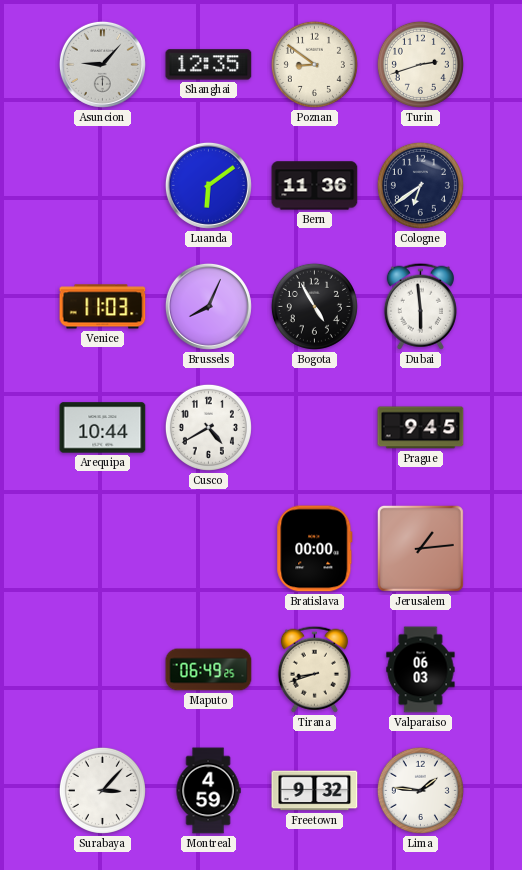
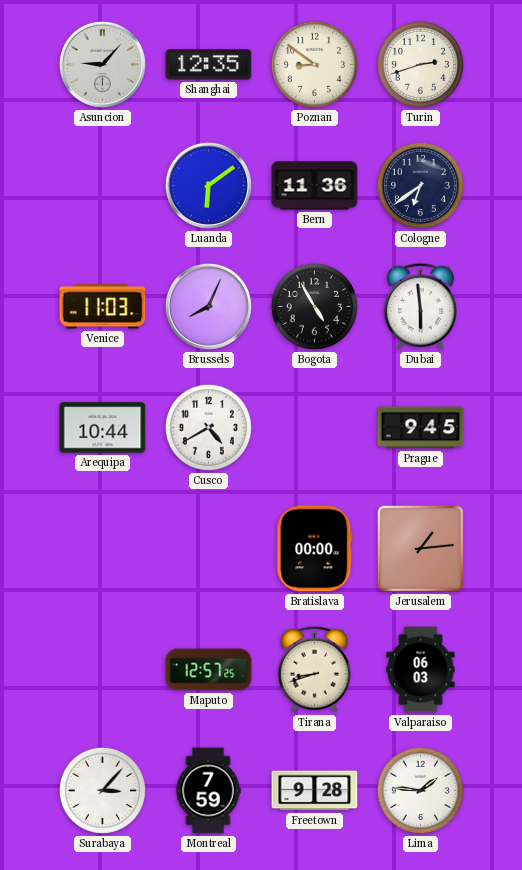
Maputo: 06:49 -> 12:57
Montreal: 4:59 -> 7:59
Freetown: 9:32 -> 9:28
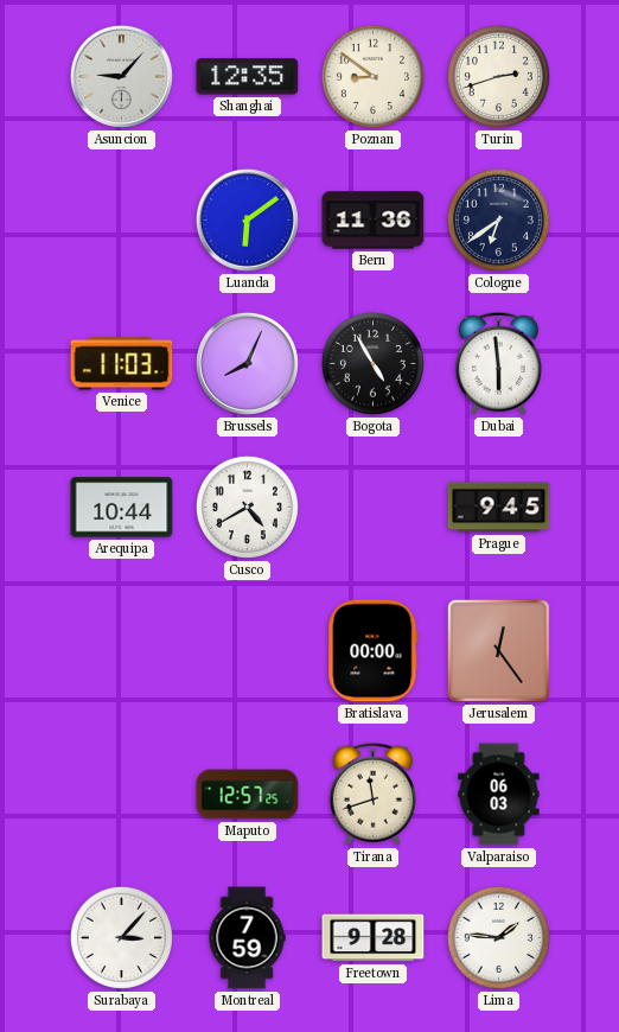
Jerusalem: 1:14 -> 12:24
Tirana: 8:42 -> 11:42
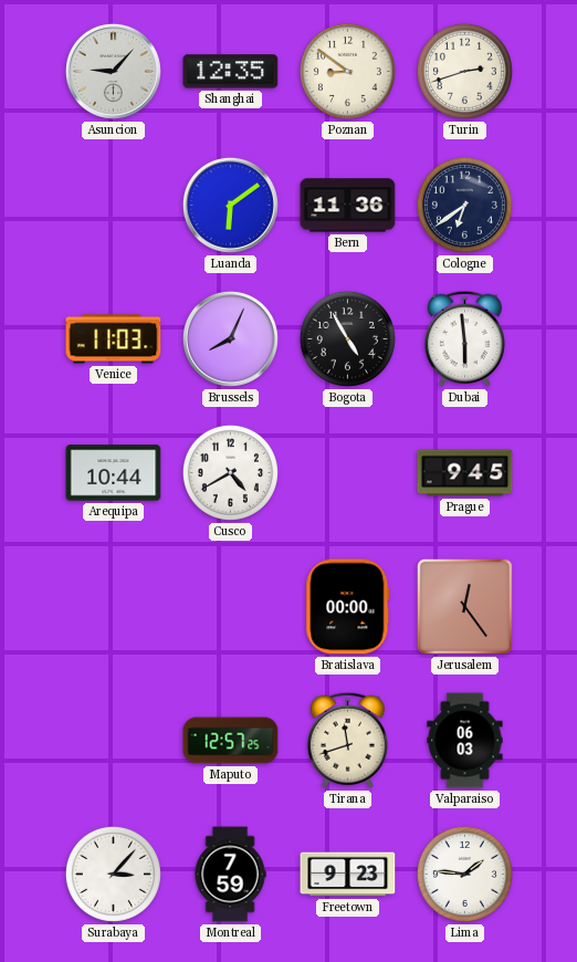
Freetown: 9:28 -> 9:23
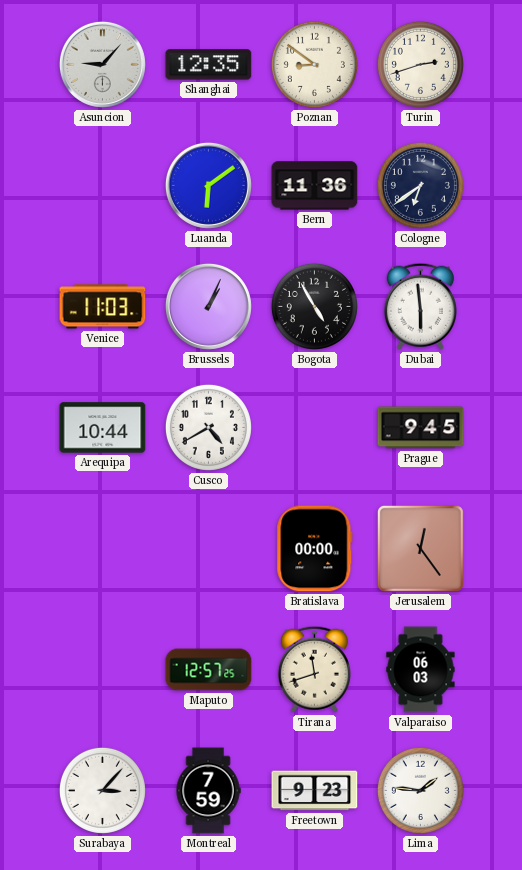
Brussels: 8:04 -> 1:04
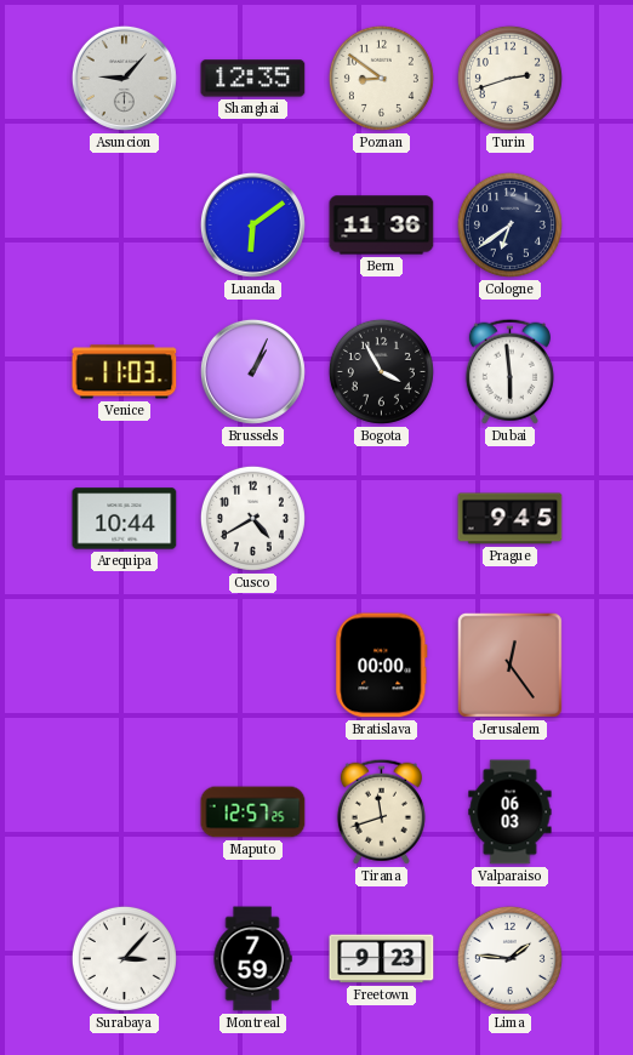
Bogota: 4:55 -> 3:55
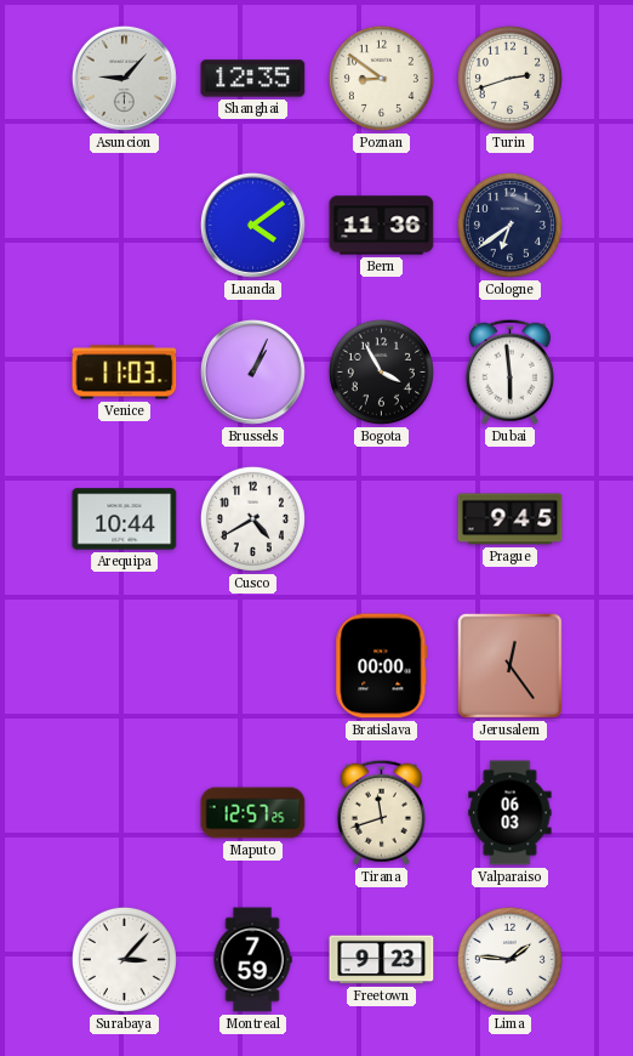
Luanda: 6:09 -> 4:09
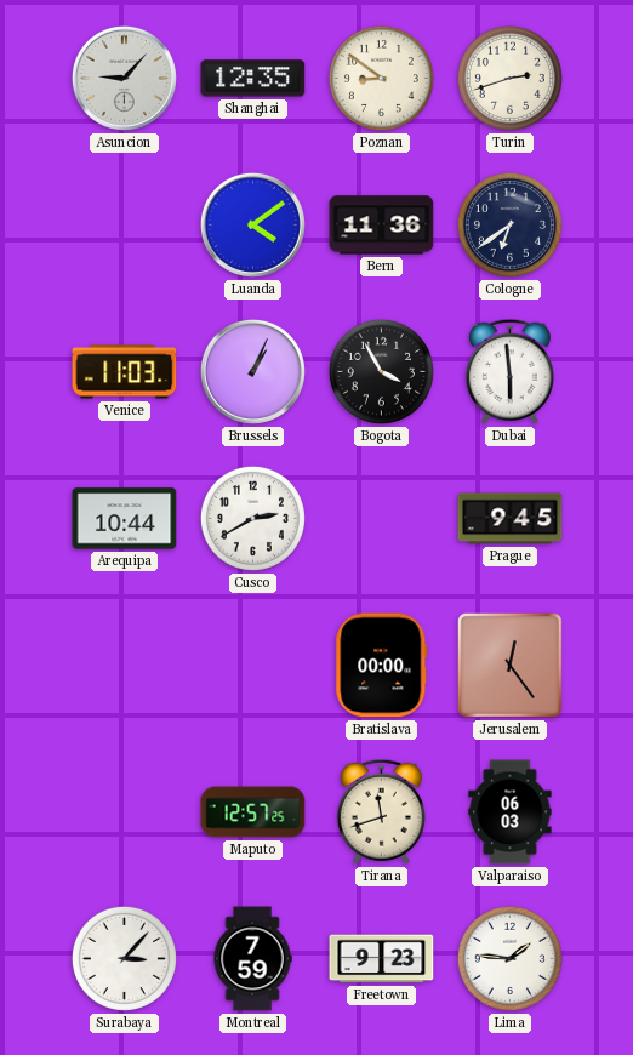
Cusco: 4:40 -> 2:40
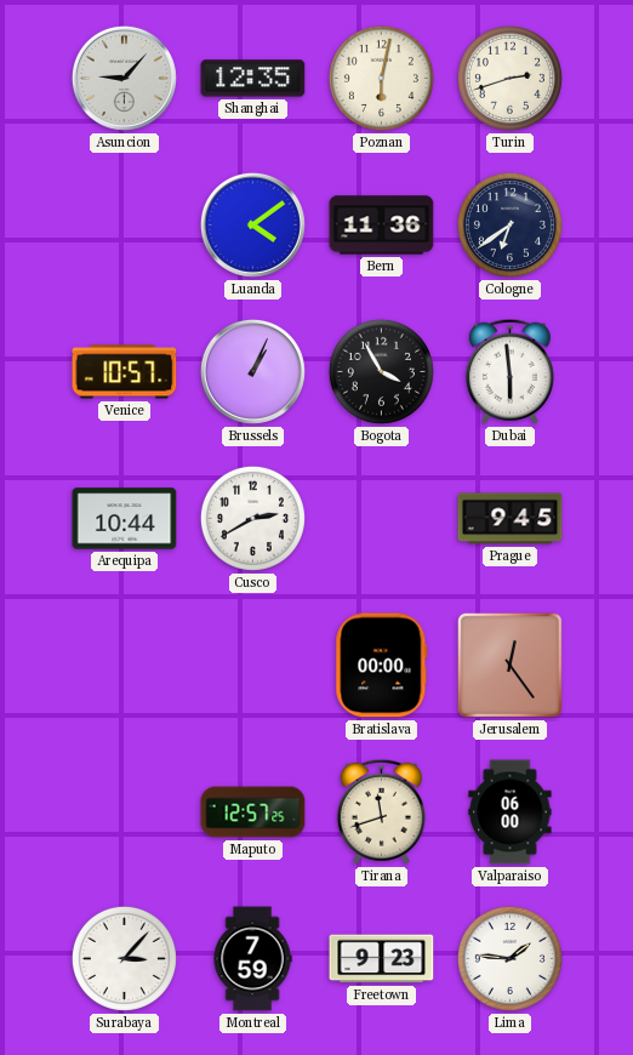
Poznan: 8:51 -> 6:02
Venice: 11:03 -> 10:57
Valparaiso: 06:03 -> 06:00
